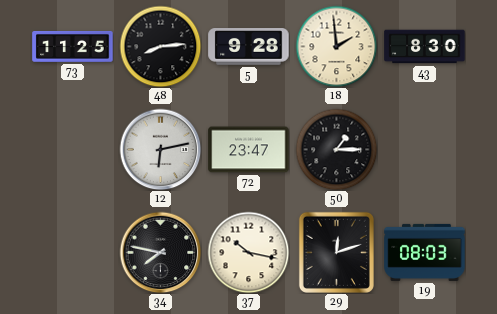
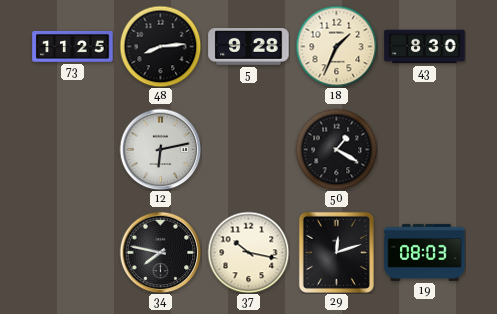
18: 1:59 -> 1:34
72: 23:47 -> none
50: 1:15 -> 1:20
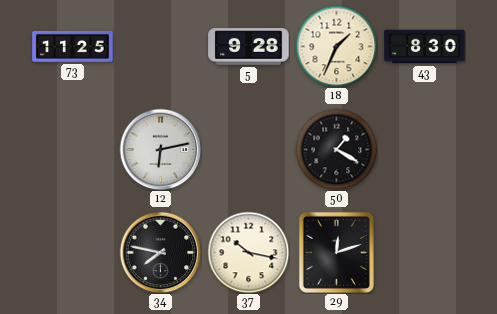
48: 8:14 -> none
19: 08:03 -> none
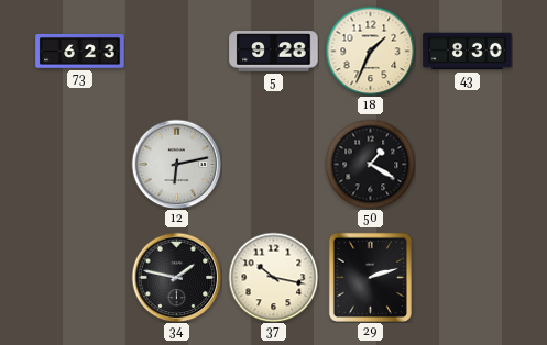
73: 11:25 -> 6:23
34: 7:47 -> 1:47
29: 12:12 -> 2:12
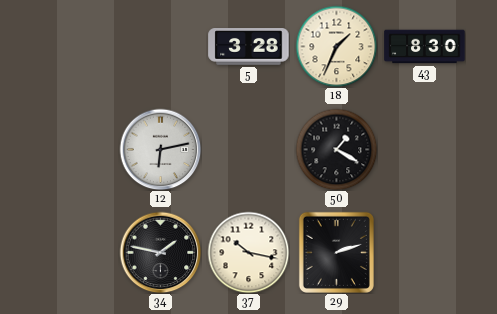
73: 6:23 -> none
5: 9:28 -> 3:28
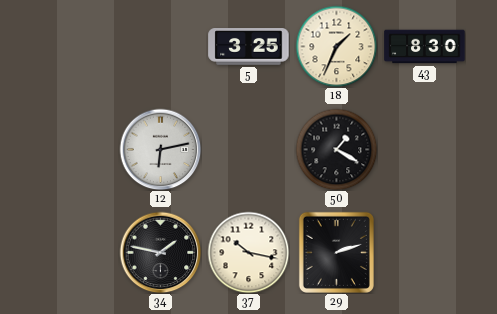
5: 3:28 -> 3:25
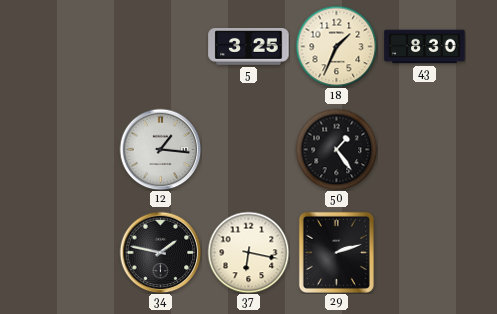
12: 6:13 -> 1:16
50: 1:20 -> 1:24
37: 10:17 -> 6:17
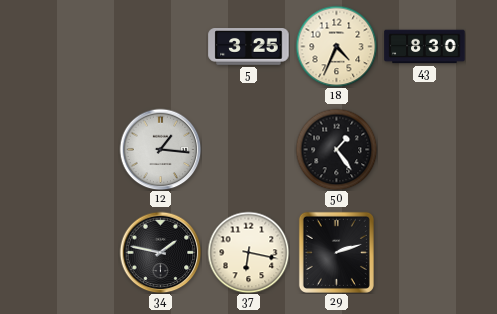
18: 1:34 -> 4:34
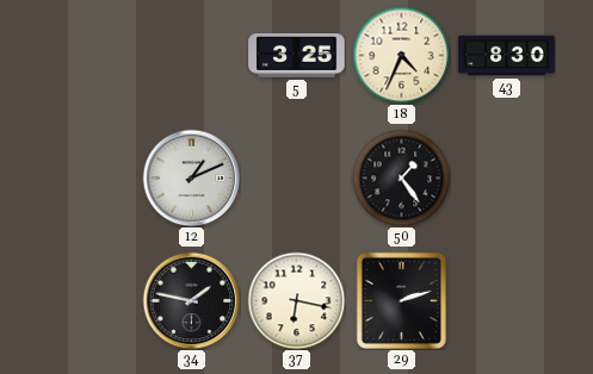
12: 1:16 -> 1:11
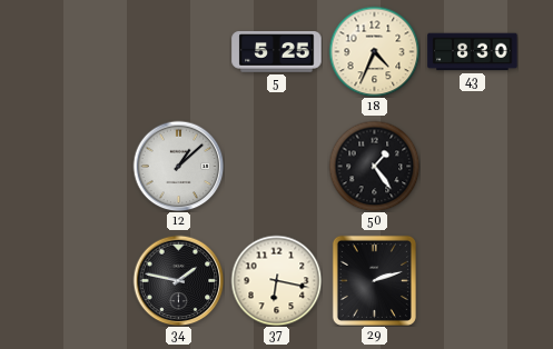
5: 3:25 -> 5:25
12: 1:11 -> 1:08
